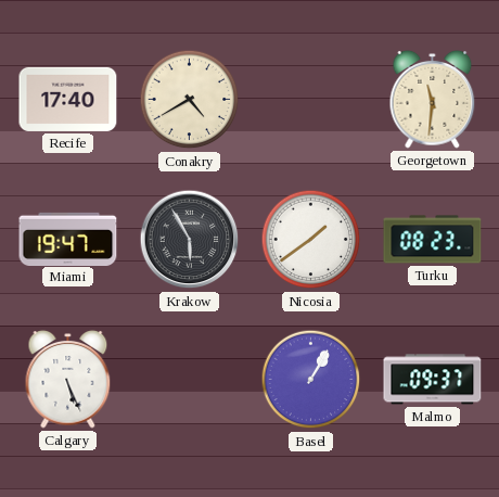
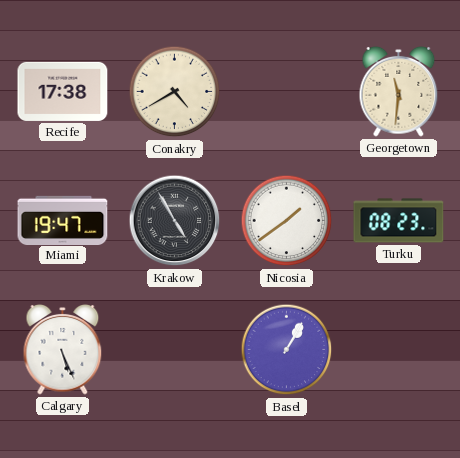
Recife: 17:40 -> 17:38
Krakow: 5:55 -> 4:55
Malmo: 09:37 -> none
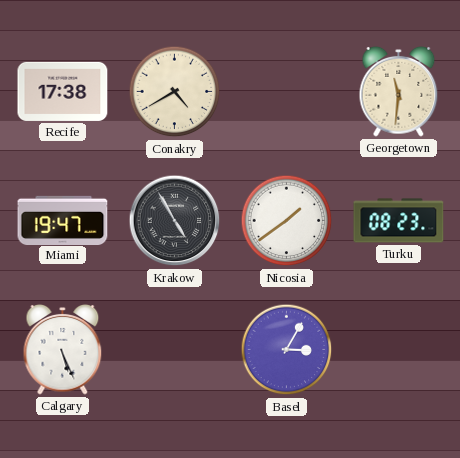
Basel: 1:05 -> 3:05
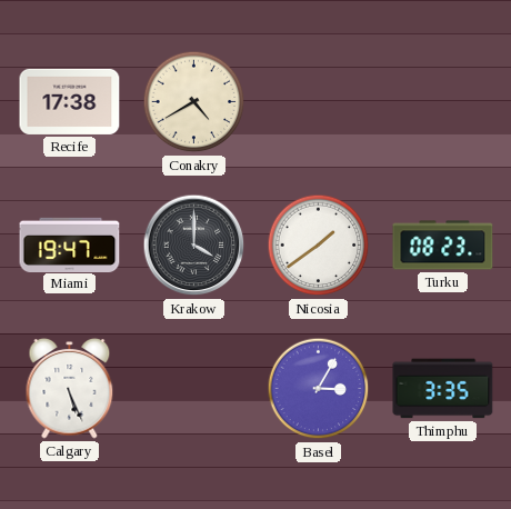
Georgetown: 11:31 -> none
Krakow: 4:55 -> 4:00
Thimphu: none -> 3:35
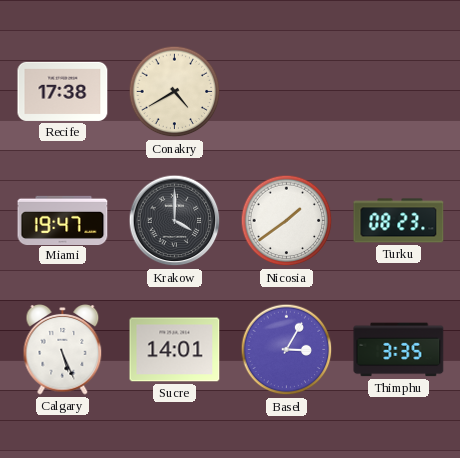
Sucre: none -> 14:01
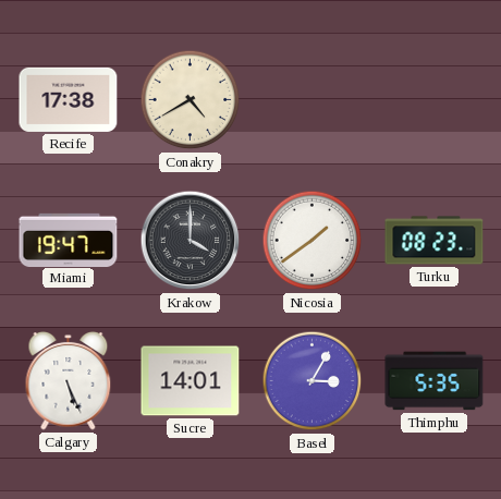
Thimphu: 3:35 -> 5:35
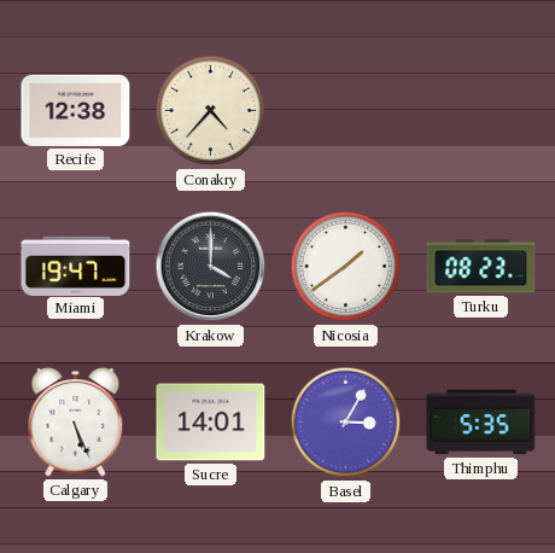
Recife: 17:38 -> 12:38
Conakry: 4:40 -> 4:37
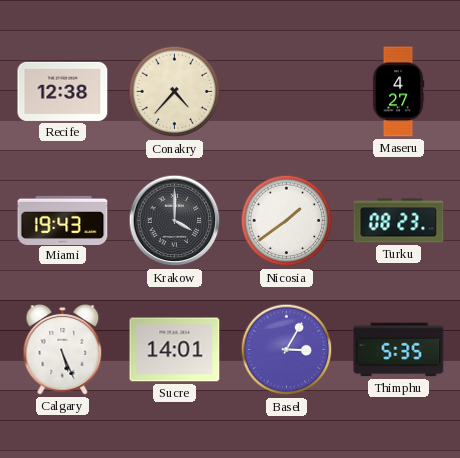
Maseru: none -> 4:27
Miami: 19:47 -> 19:43
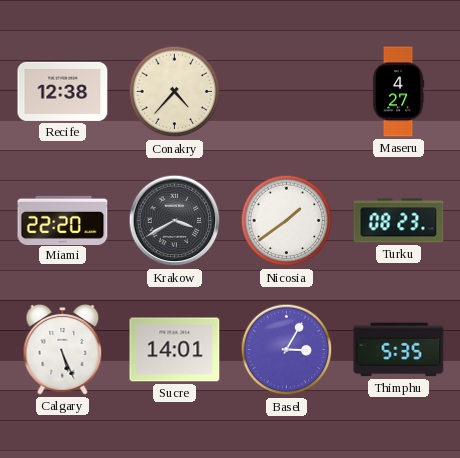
Miami: 19:43 -> 22:20
Krakow: 4:00 -> 3:40
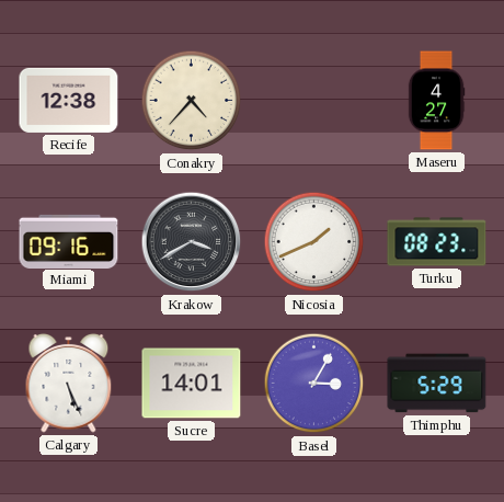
Miami: 22:20 -> 09:16
Nicosia: 1:39 -> 1:41
Thimphu: 5:35 -> 5:29
